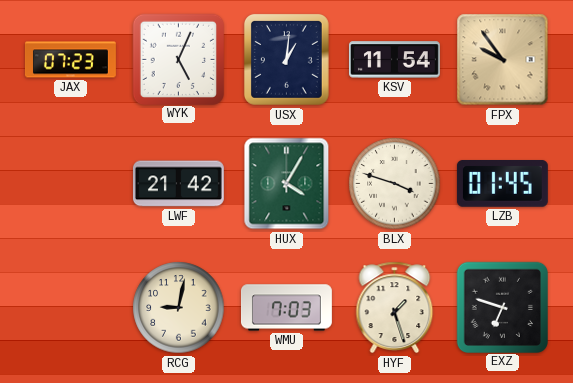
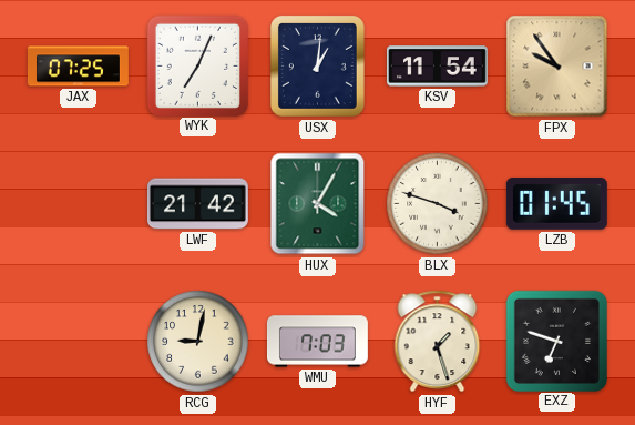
JAX: 07:23 -> 07:25
WYK: 5:04 -> 7:04
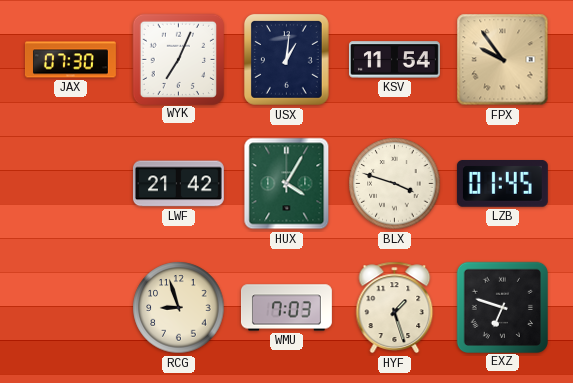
JAX: 07:25 -> 07:30
RCG: 9:02 -> 8:57
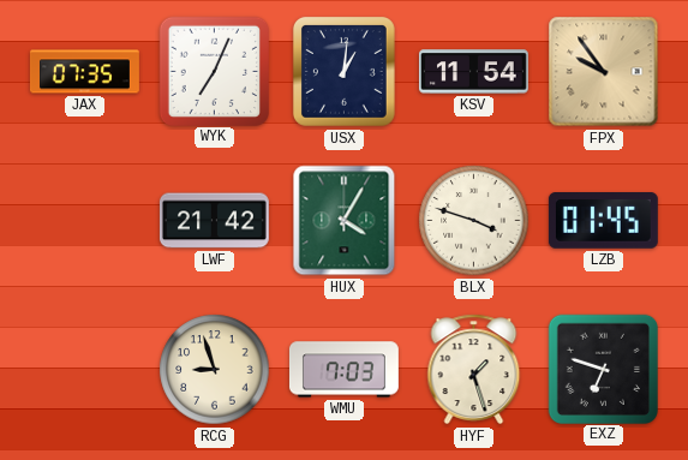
JAX: 07:30 -> 07:35
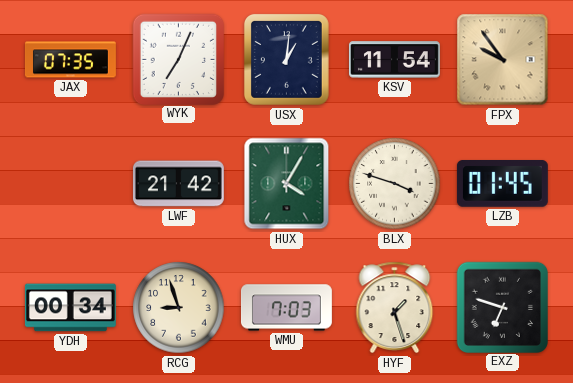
YDH: none -> 00:34
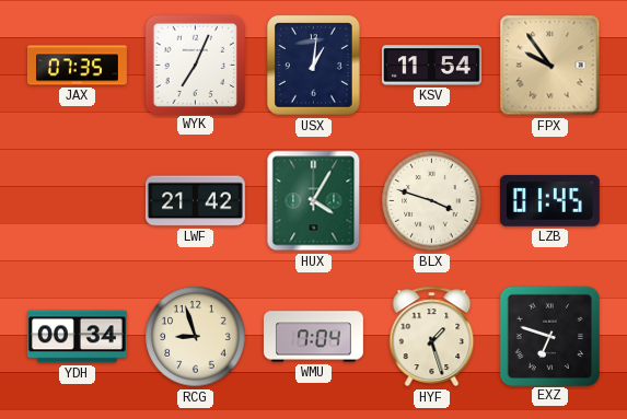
WMU: 7:03 -> 7:04
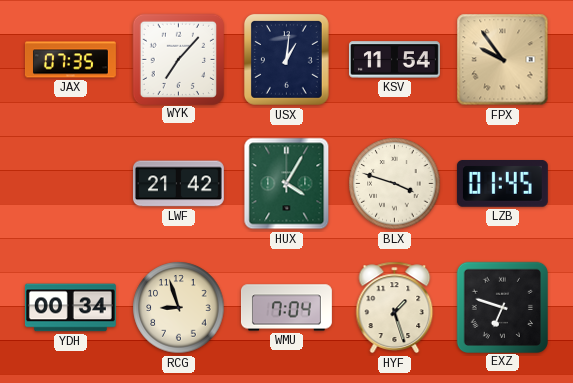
WYK: 7:04 -> 7:07
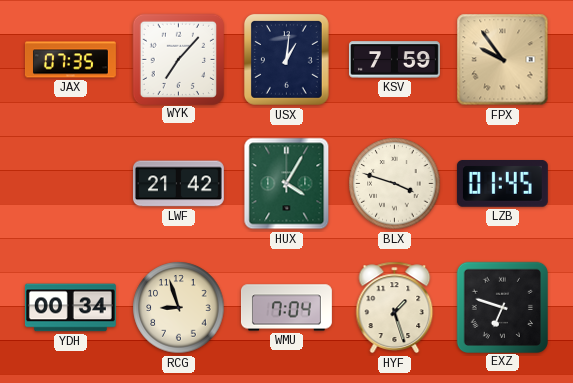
KSV: 11:54 -> 7:59
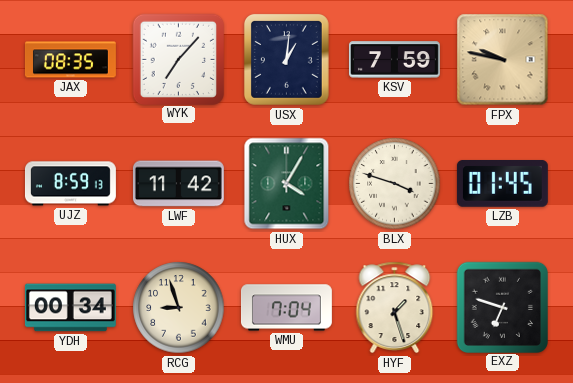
JAX: 07:35 -> 08:35
FPX: 9:54 -> 9:47
UJZ: none -> 8:59
LWF: 21:42 -> 11:42
